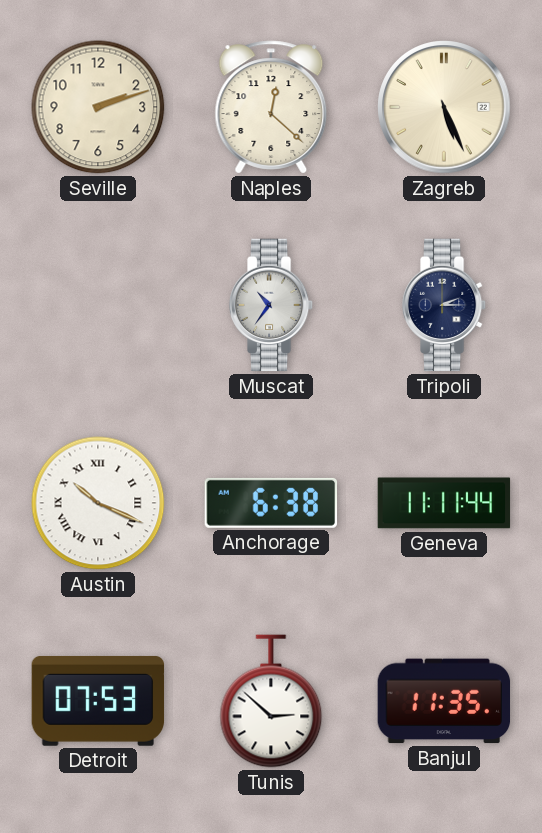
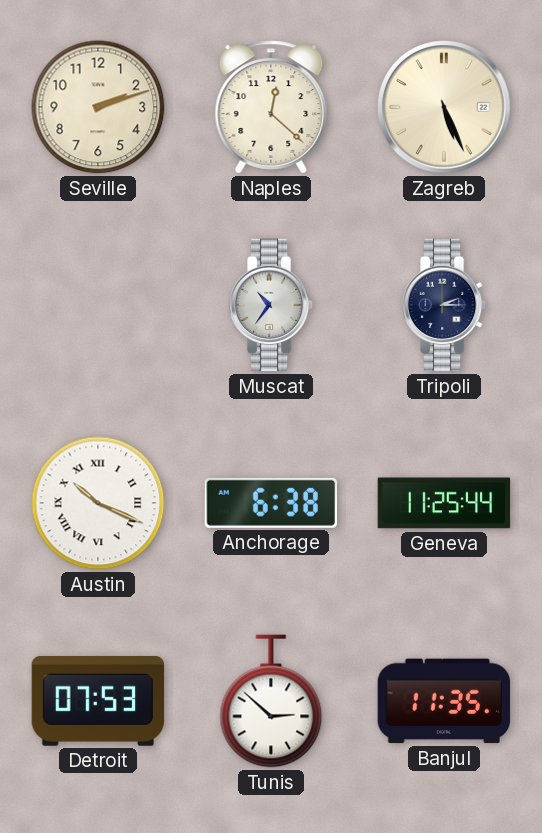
Geneva: 11:11 -> 11:25
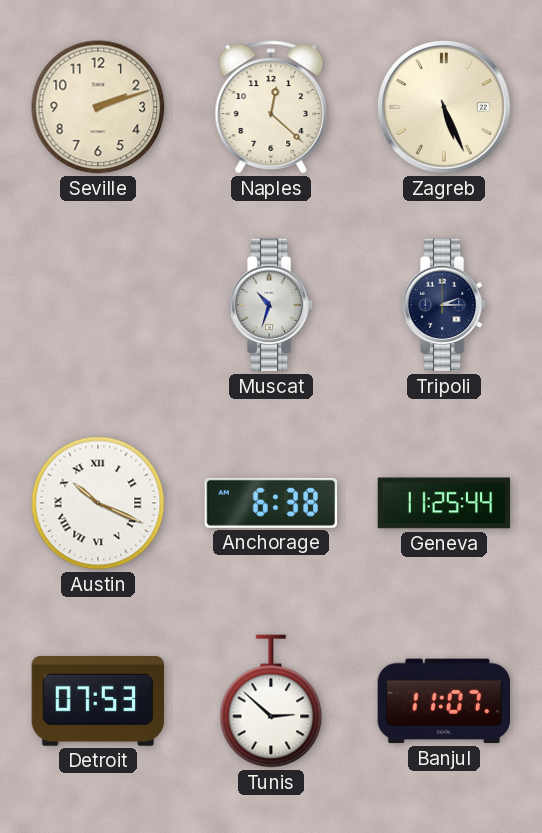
Muscat: 10:36 -> 10:33
Banjul: 11:35 -> 11:07
